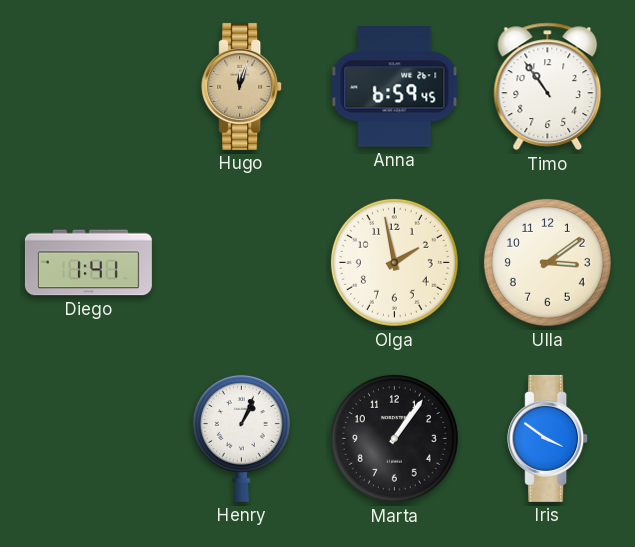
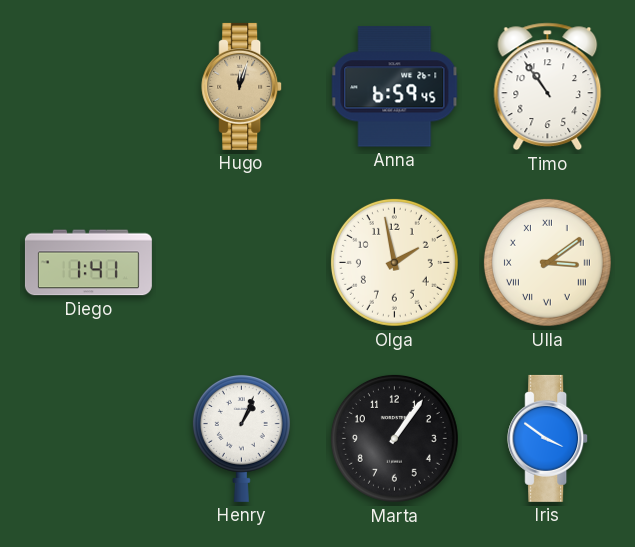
Ulla numerals: Arabic -> Roman
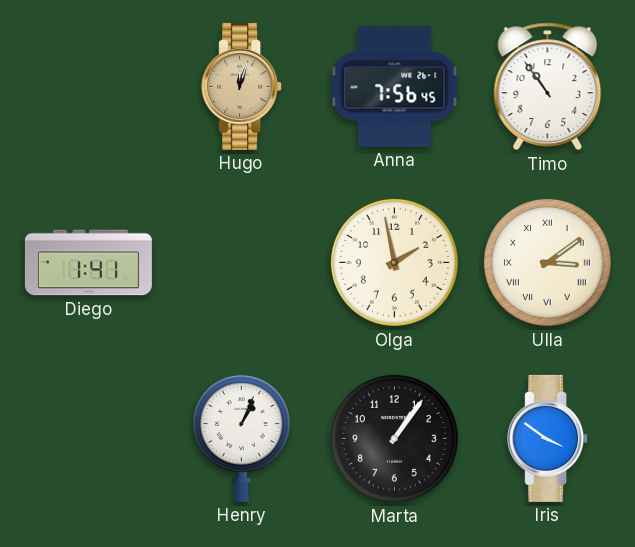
Anna: 6:59 -> 7:56
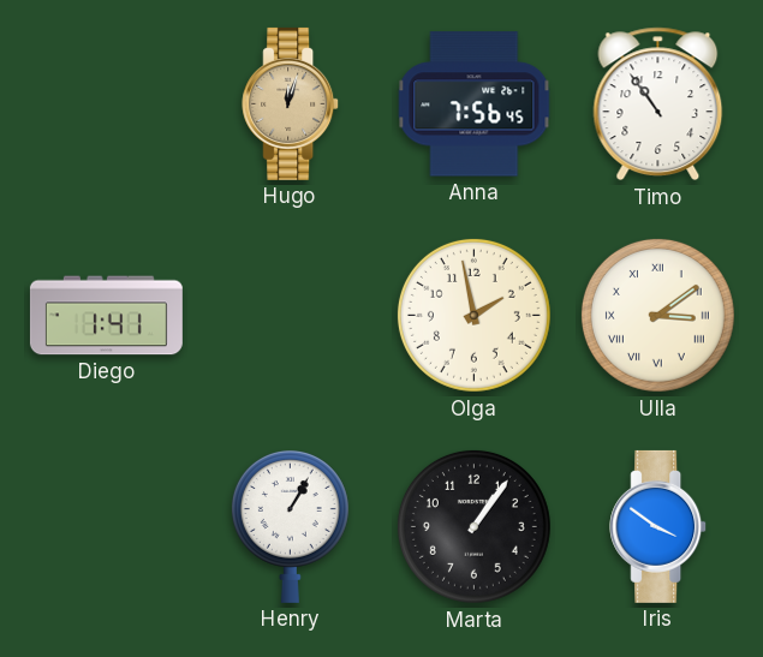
Henry: 1:04 -> 1:05
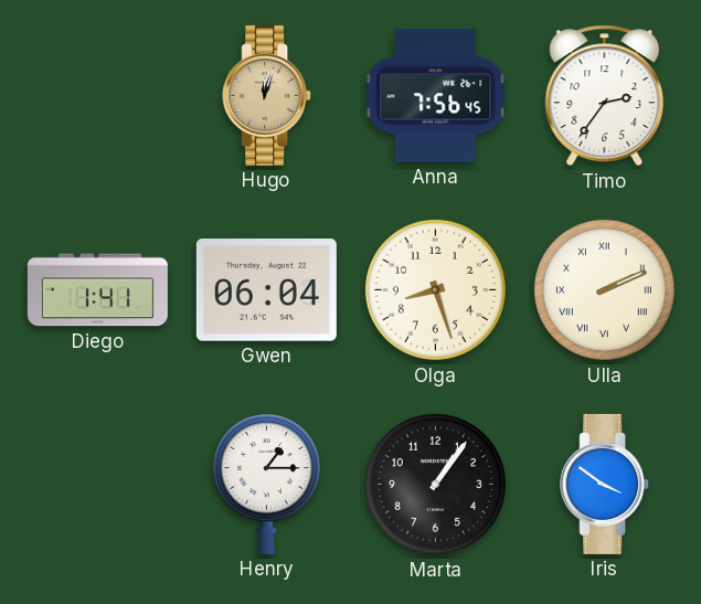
Timo: 10:54 -> 2:36
Gwen: none -> 06:04
Olga: 1:58 -> 8:27
Ulla: 3:09 -> 2:11
Henry: 1:05 -> 1:15
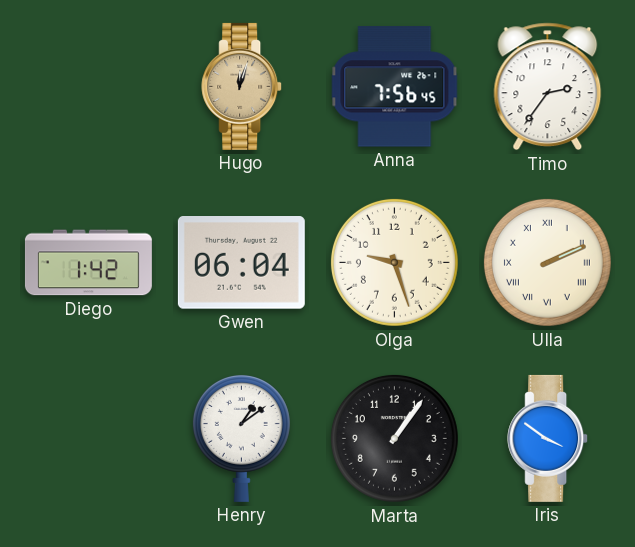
Diego: 1:41 -> 1:42
Olga: 8:27 -> 9:27
Henry: 1:15 -> 1:09
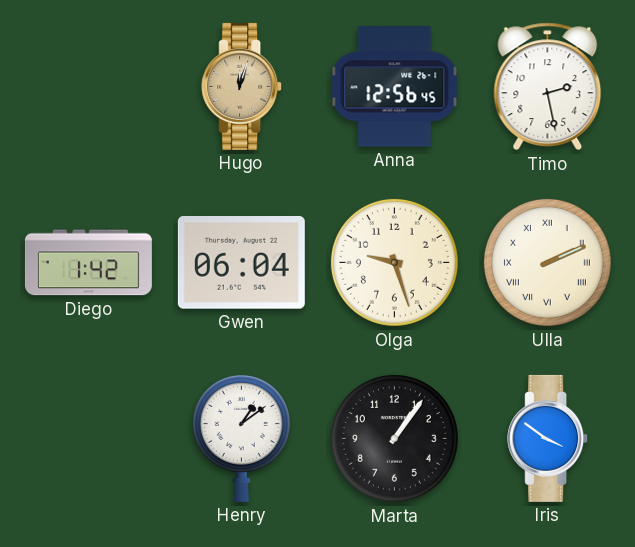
Anna: 7:56 -> 12:56
Timo: 2:36 -> 2:28
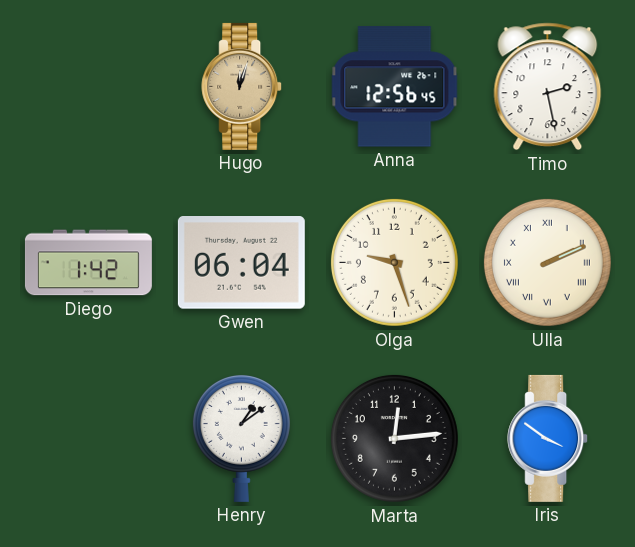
Marta: 1:06 -> 12:14
